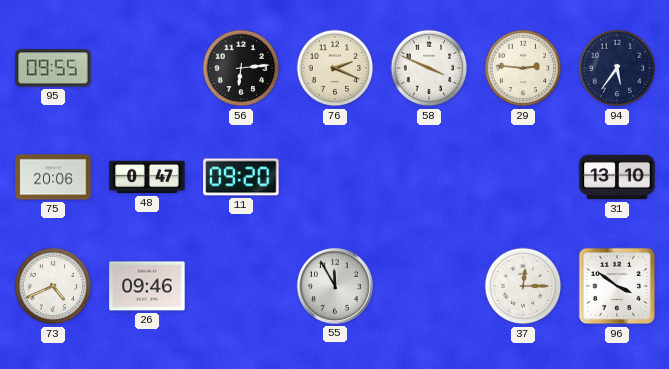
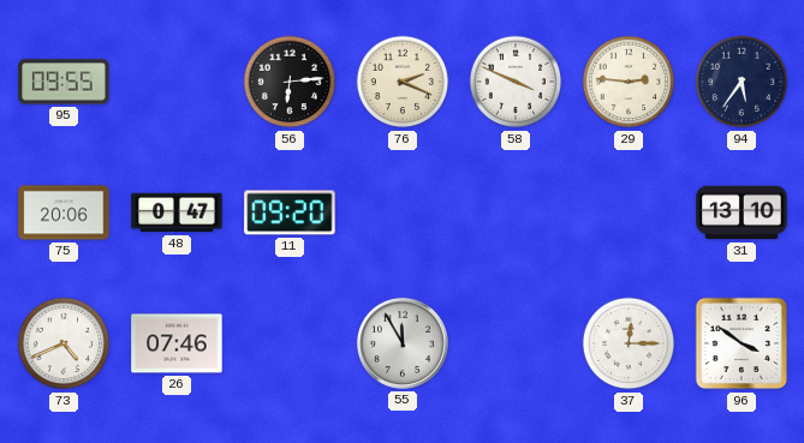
26: 09:46 -> 07:46
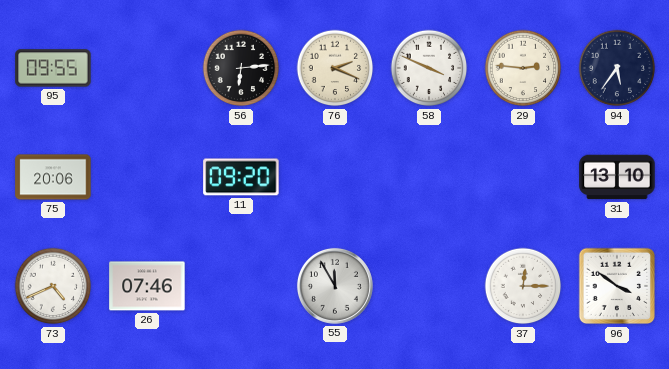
48: 0:47 -> none
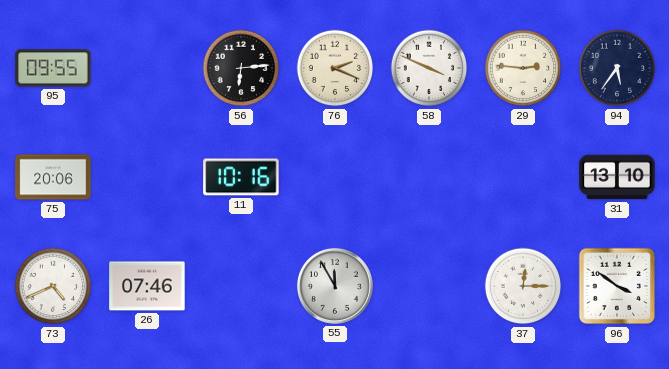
11: 09:20 -> 10:16
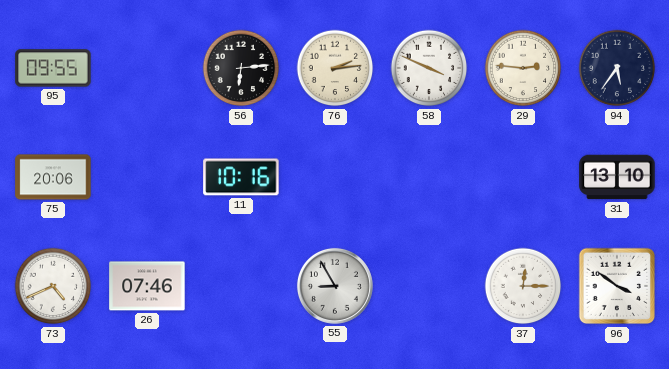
76: 2:19 -> 2:14
55: 11:55 -> 8:55
